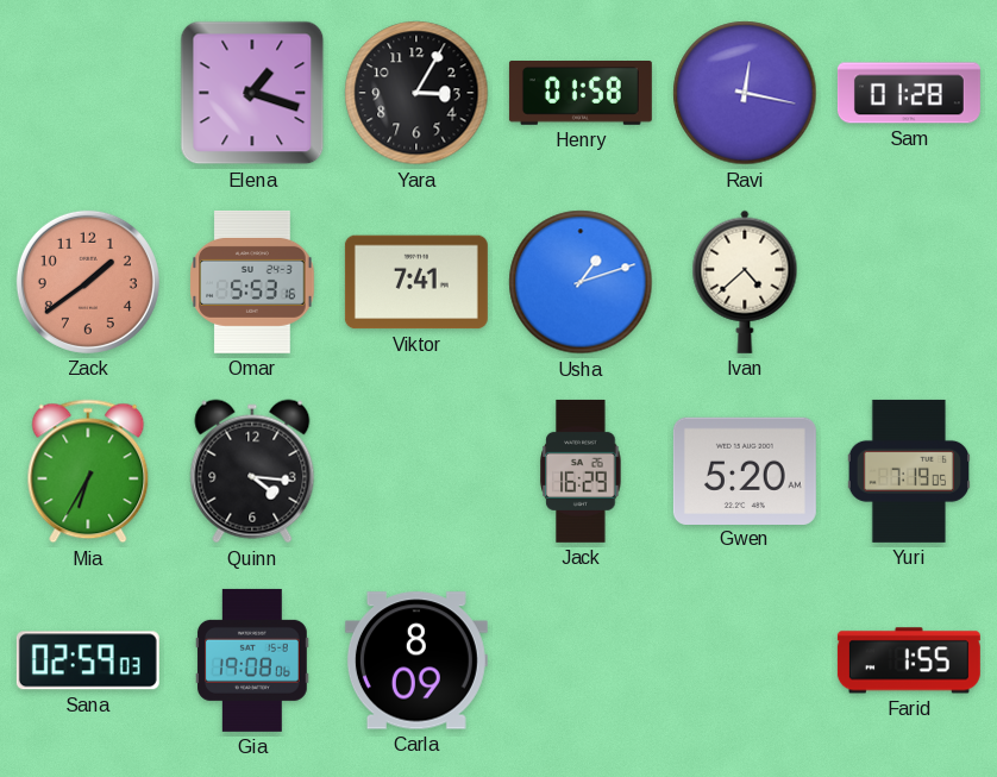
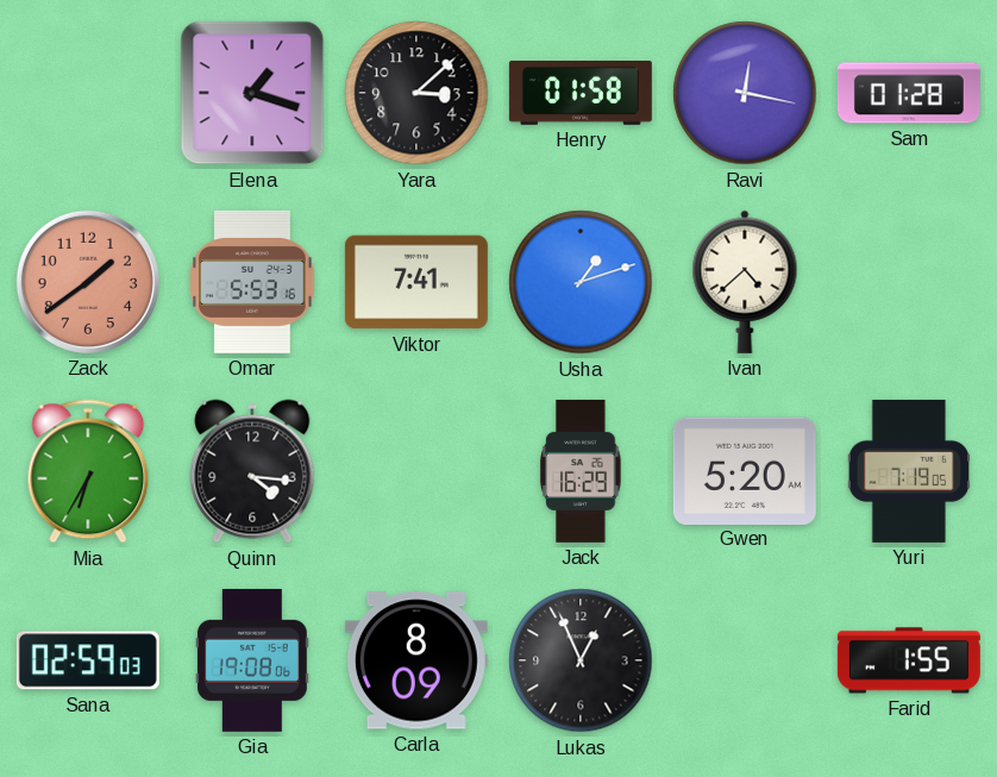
Yara: 3:05 -> 3:08
Lukas: none -> 12:56
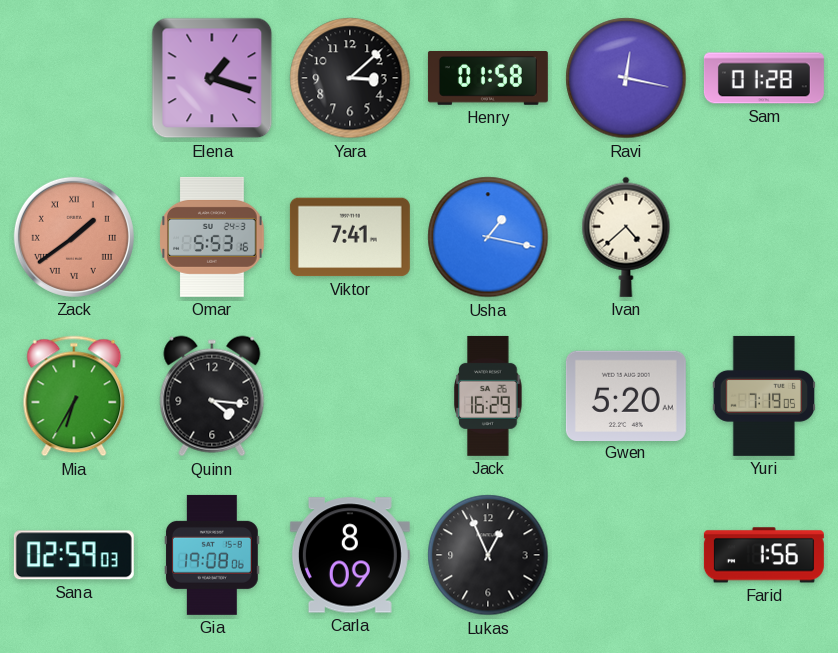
Zack numerals: Arabic -> Roman
Usha: 1:12 -> 1:17
Farid: 1:55 -> 1:56
